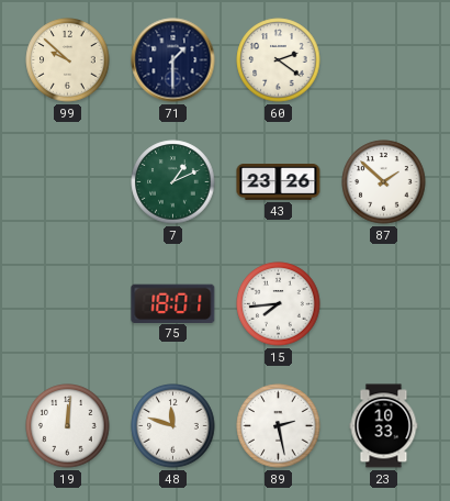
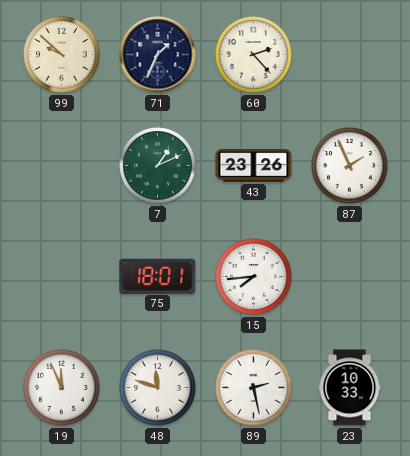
71: 1:30 -> 1:34
60: 2:21 -> 2:23
87: 1:52 -> 1:56
19: 12:01 -> 11:56
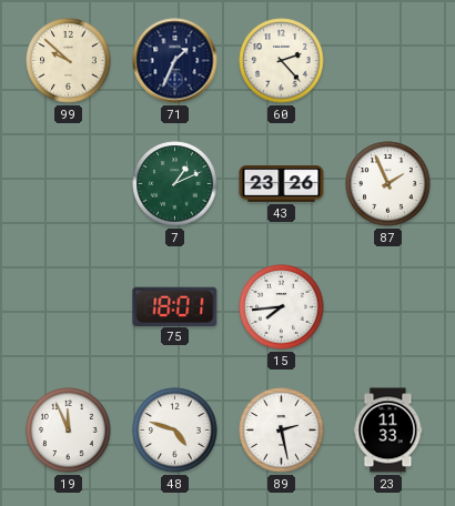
48: 11:48 -> 4:48
23: 10:33 -> 11:33
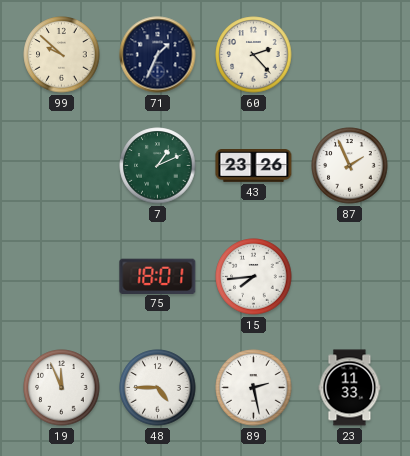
48: 4:48 -> 4:45
